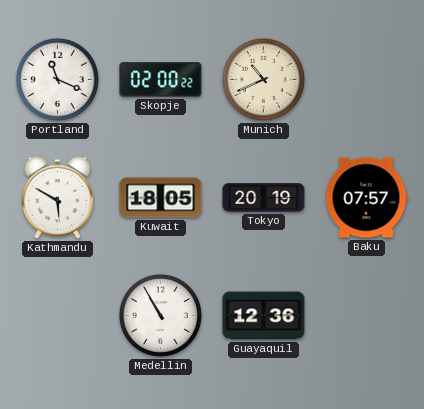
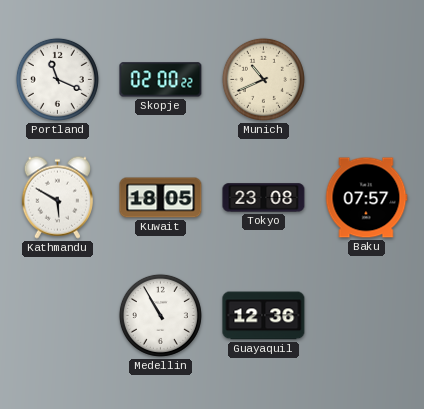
Tokyo: 20:19 -> 23:08
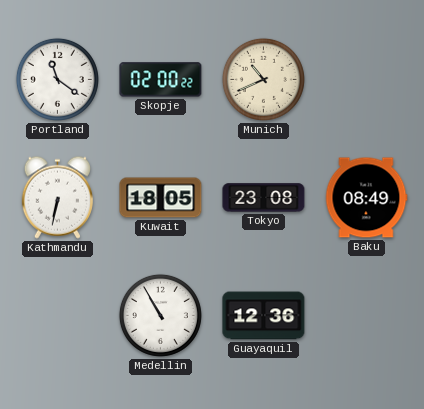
Portland: 11:19 -> 11:21
Kathmandu: 5:50 -> 6:32
Baku: 07:57 -> 08:49
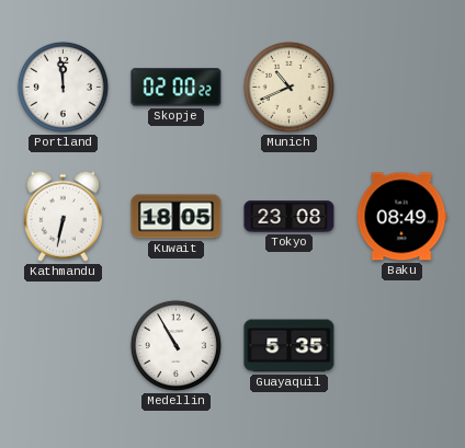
Portland: 11:21 -> 11:59
Guayaquil: 12:36 -> 5:35
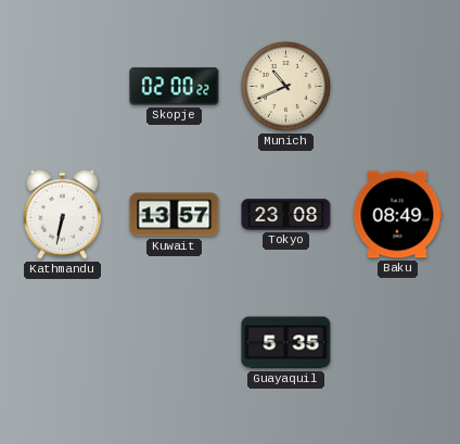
Portland: 11:59 -> none
Kuwait: 18:05 -> 13:57
Medellin: 10:55 -> none
